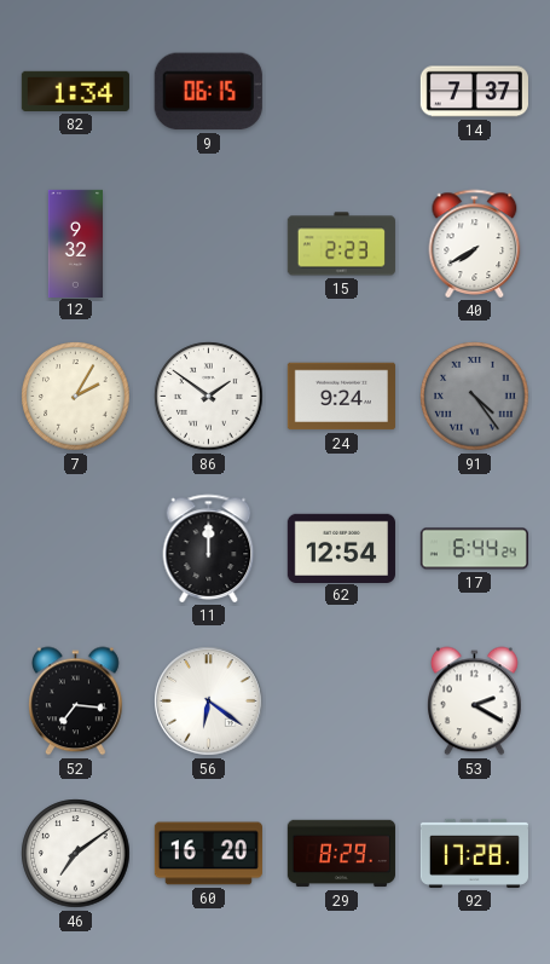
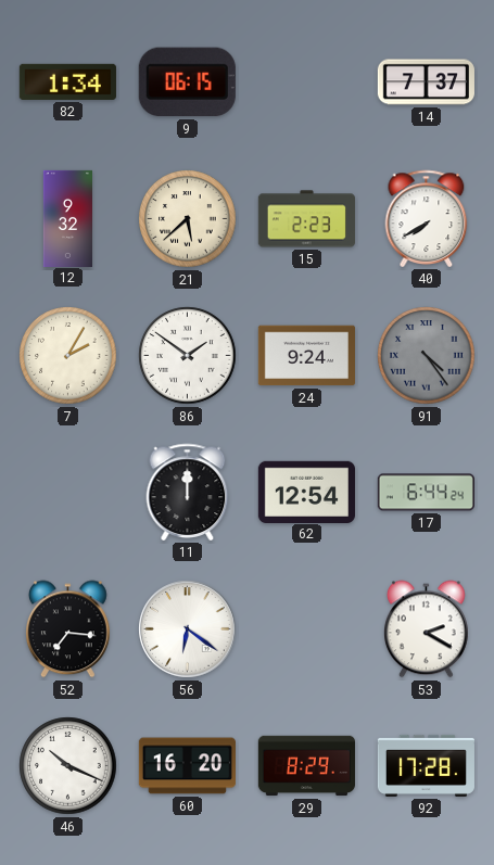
21: none -> 5:38
46: 7:09 -> 10:19
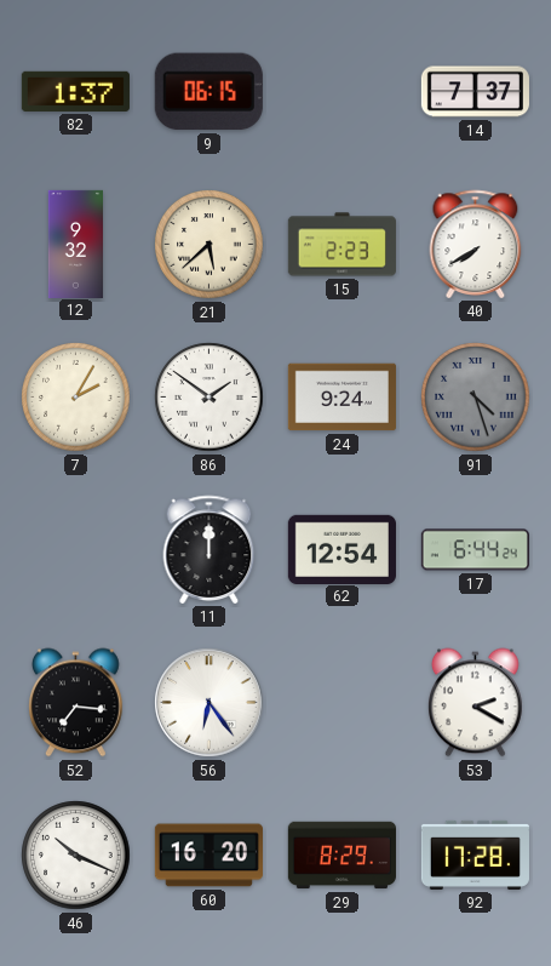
82: 1:34 -> 1:37
91: 4:24 -> 4:27
56: 6:21 -> 6:24
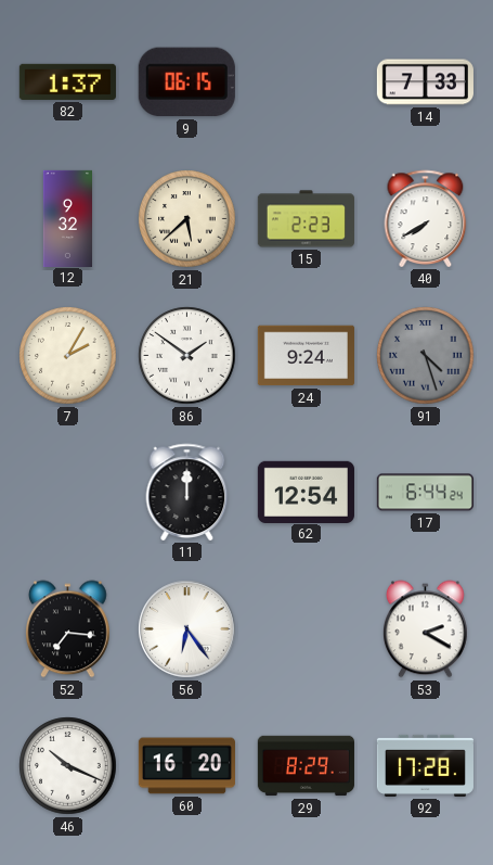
14: 7:37 -> 7:33
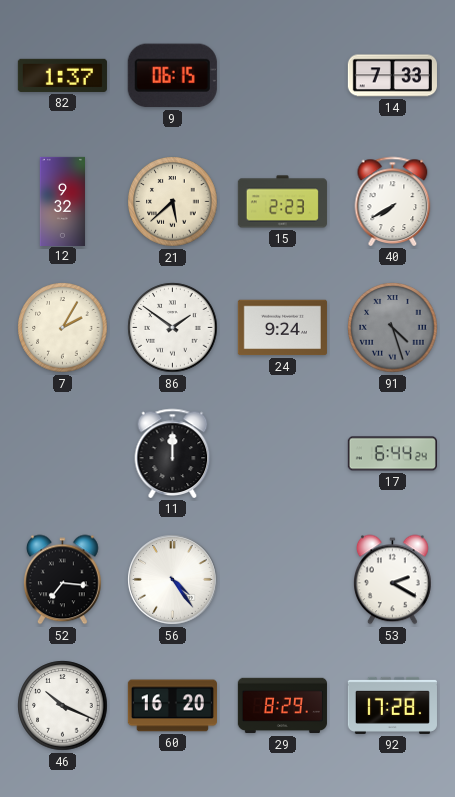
62: 12:54 -> none
56: 6:24 -> 4:24
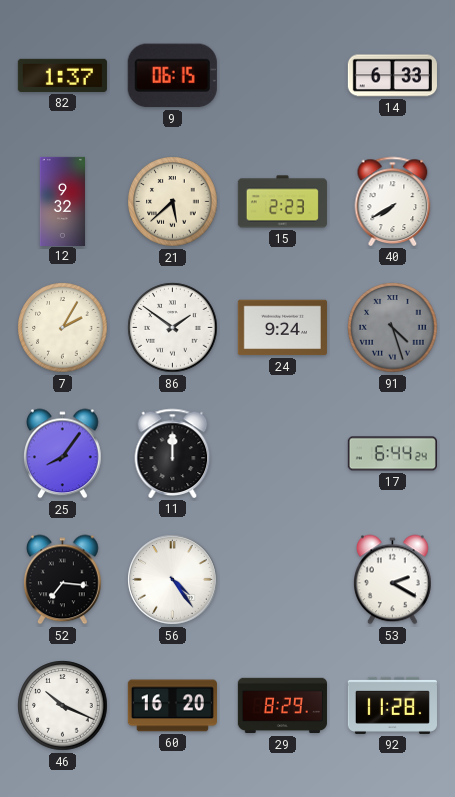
14: 7:33 -> 6:33
25: none -> 8:06
92: 17:28 -> 11:28
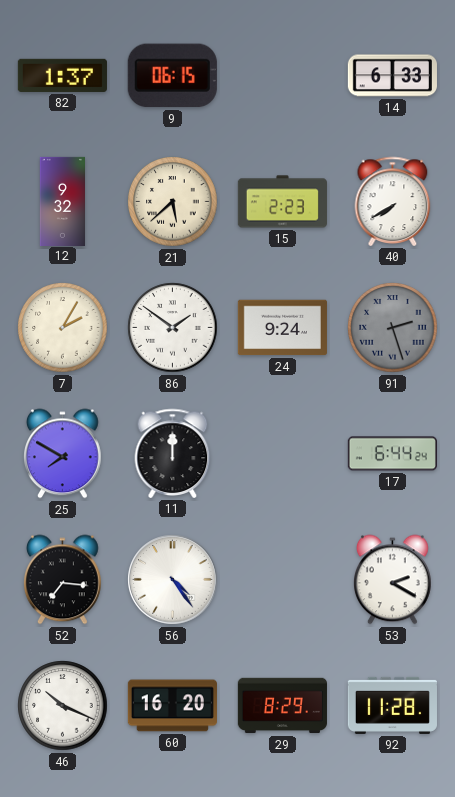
91: 4:27 -> 2:27
25: 8:06 -> 7:50
